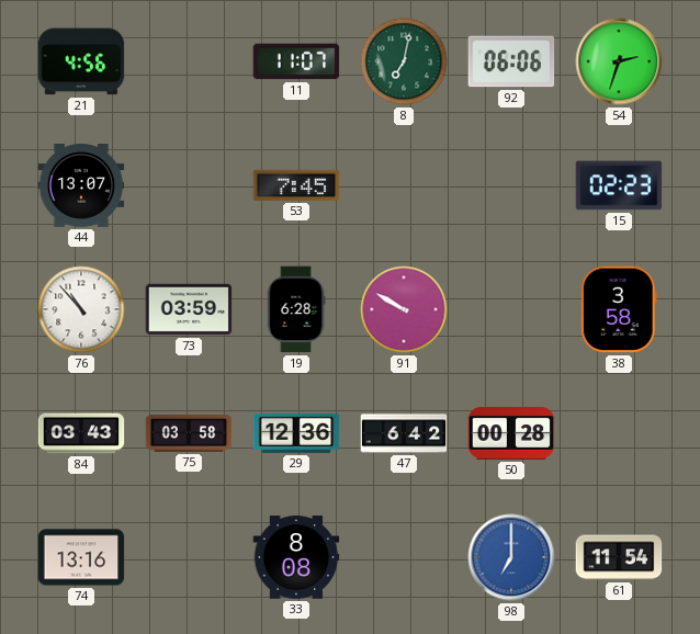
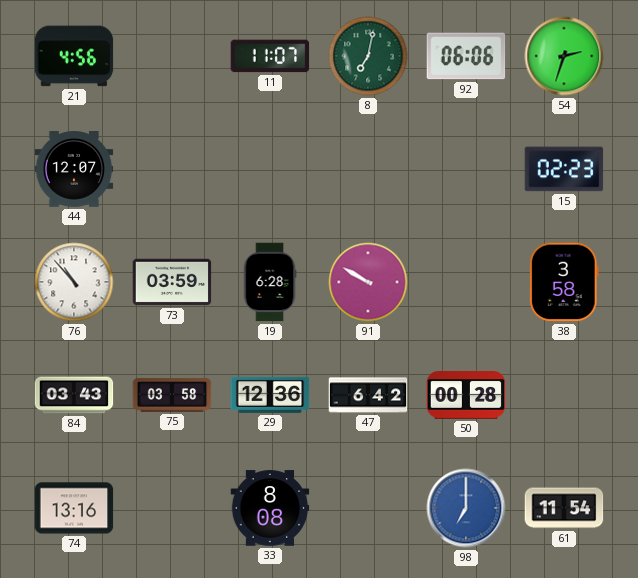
44: 13:07 -> 12:07
53: 7:45 -> none
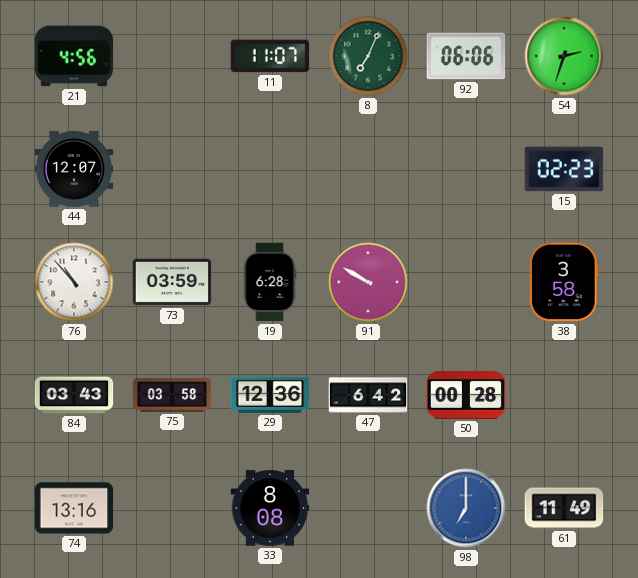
8: 7:02 -> 7:04
61: 11:54 -> 11:49
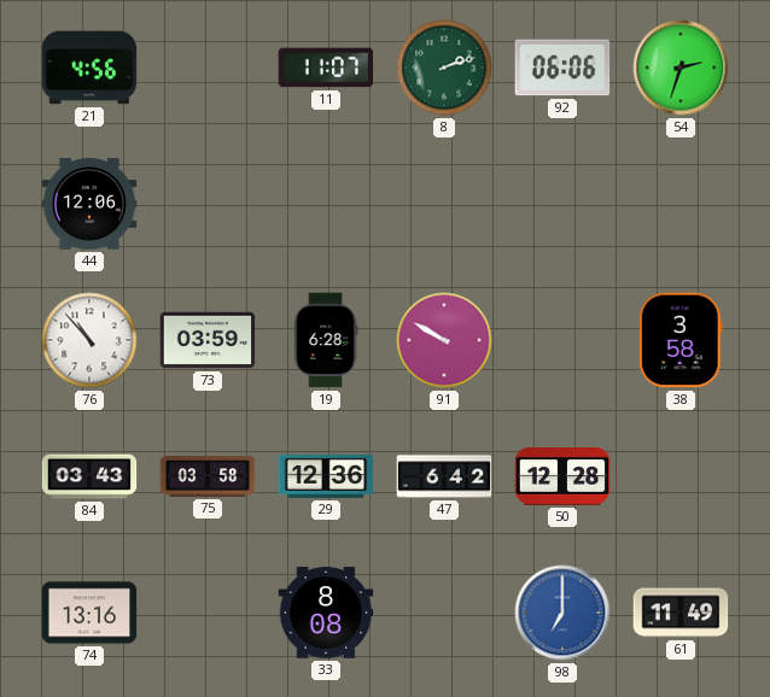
8: 7:04 -> 2:12
44: 12:07 -> 12:06
15: 02:23 -> none
50: 00:28 -> 12:28
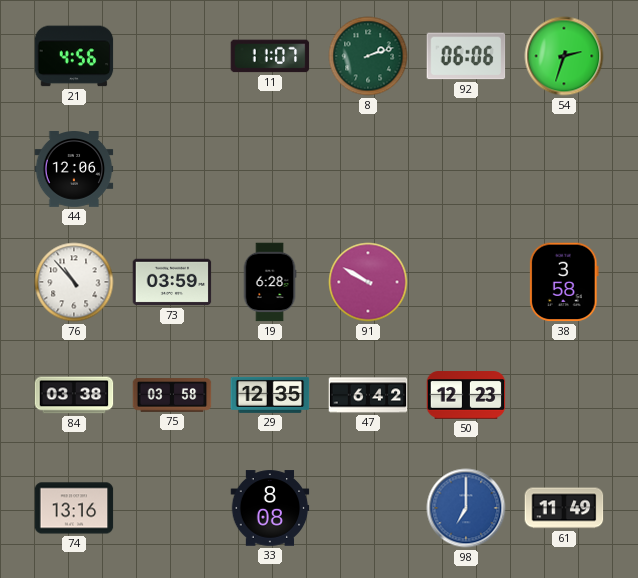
84: 03:43 -> 03:38
29: 12:36 -> 12:35
50: 12:28 -> 12:23
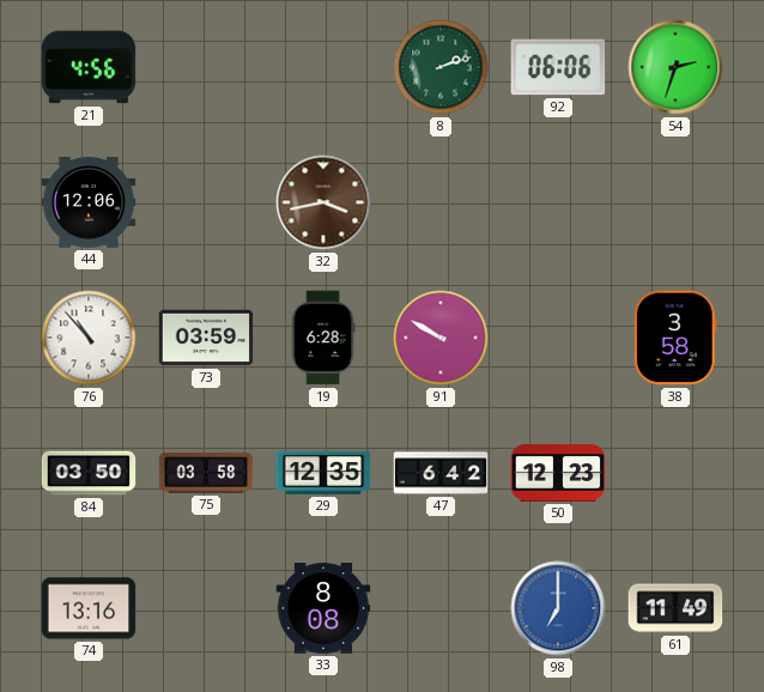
11: 11:07 -> none
32: none -> 3:43
84: 03:38 -> 03:50
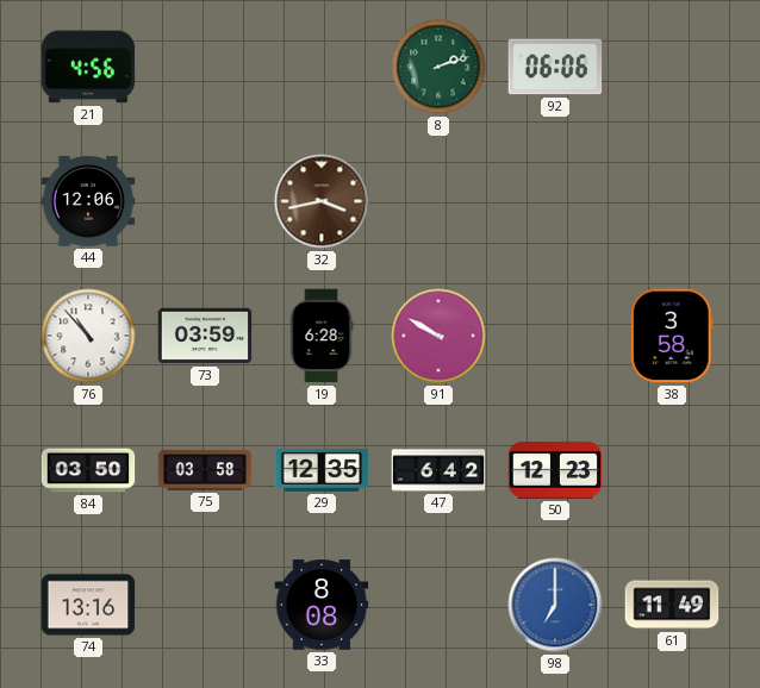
54: 2:33 -> none
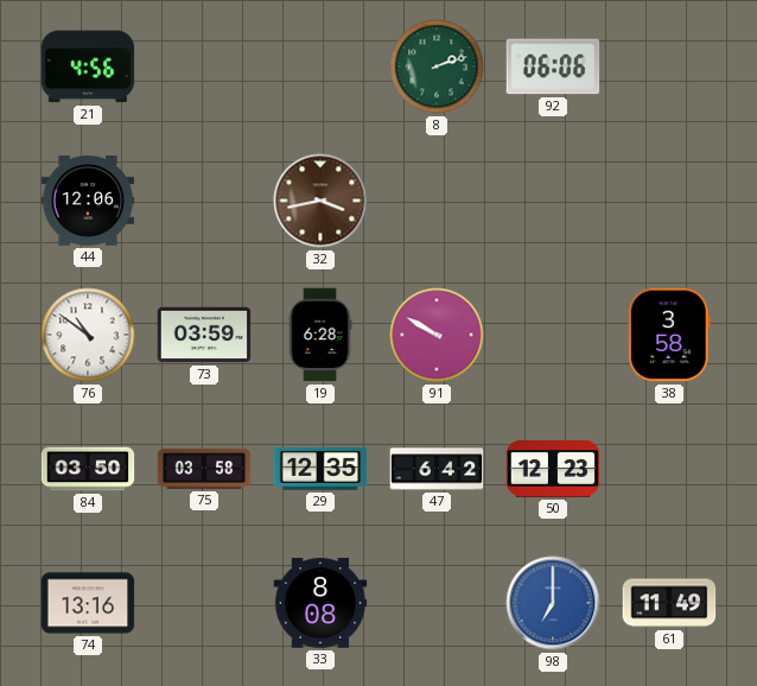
76: 10:53 -> 10:51
